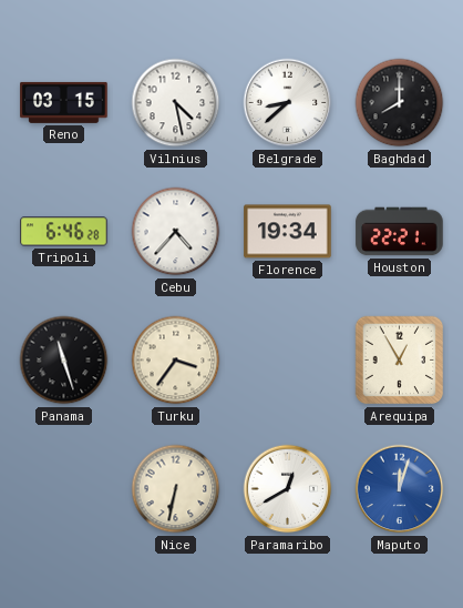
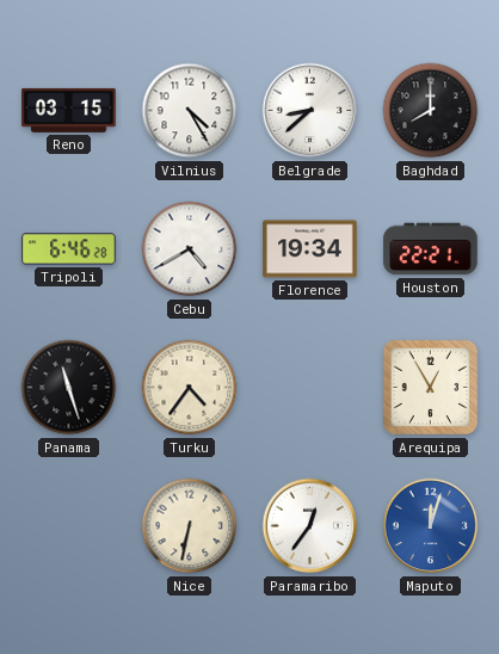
Vilnius: 4:28 -> 4:25
Cebu: 4:37 -> 4:40
Turku: 3:36 -> 4:36
Paramaribo: 12:40 -> 12:36
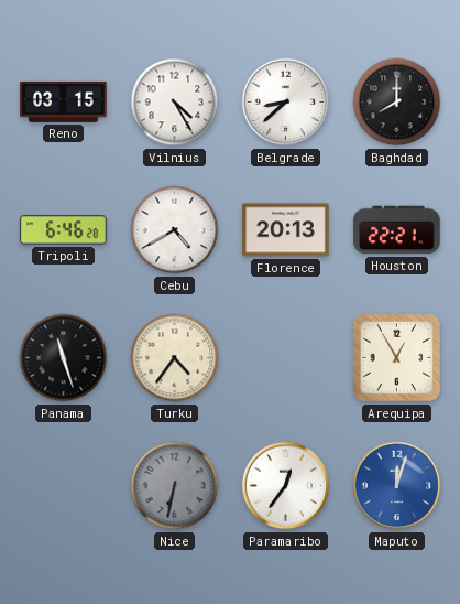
Florence: 19:34 -> 20:13
Nice dial: cream -> grey
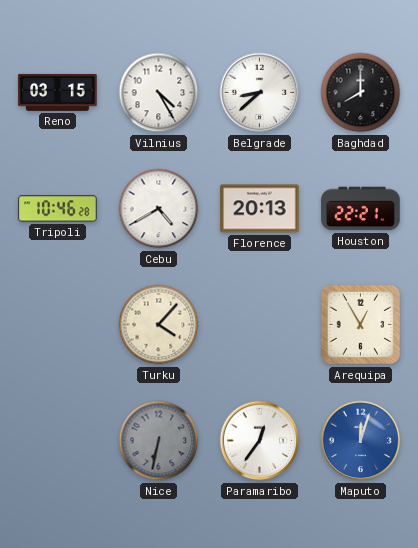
Tripoli: 6:46 -> 10:46
Panama: 11:27 -> none
Turku: 4:36 -> 4:07
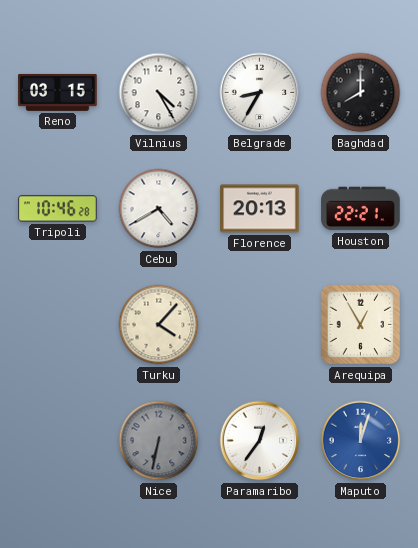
Belgrade: 8:38 -> 8:35
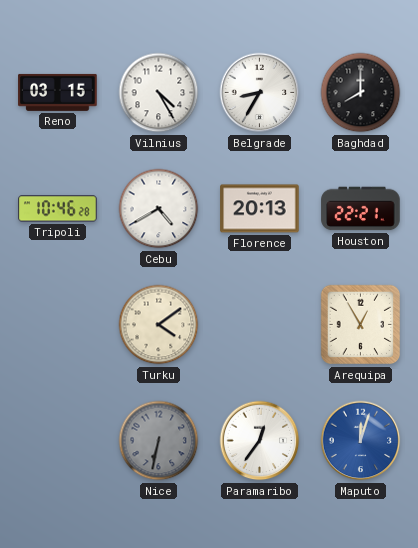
Turku: 4:07 -> 4:09
